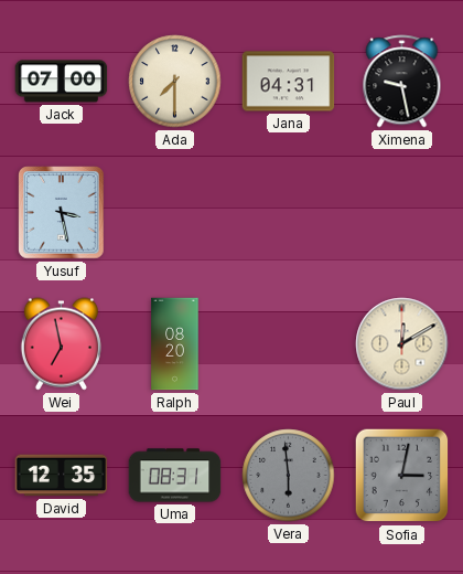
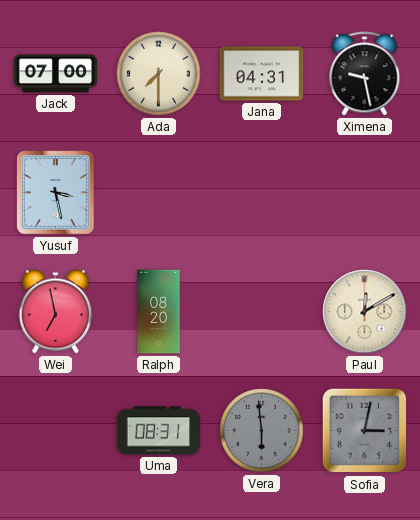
David: 12:35 -> none
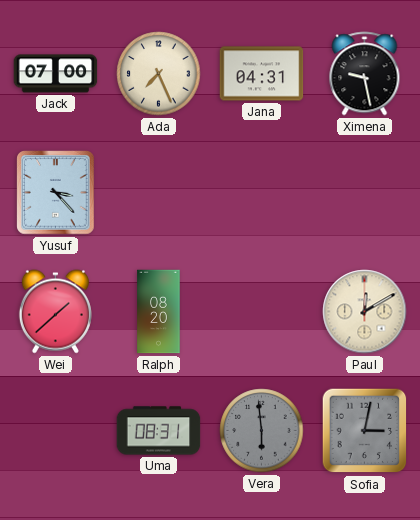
Ada: 7:30 -> 7:26
Yusuf: 3:28 -> 3:23
Wei: 6:58 -> 1:38
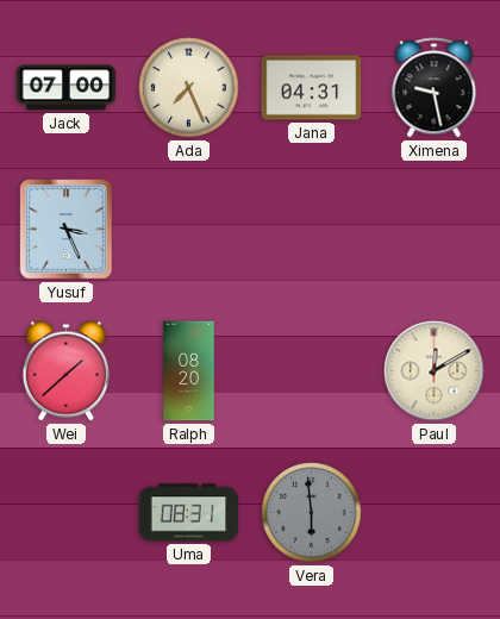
Yusuf: 3:23 -> 3:26
Sofia: 3:02 -> none
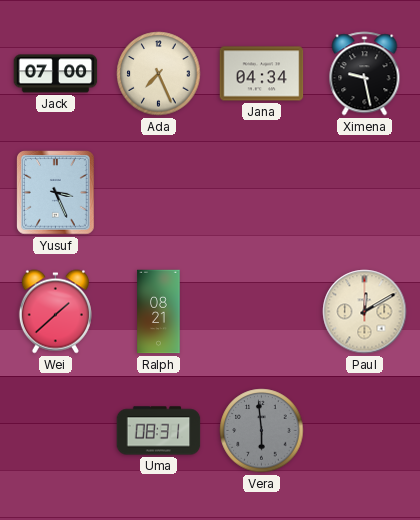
Jana: 04:31 -> 04:34
Ralph: 08:20 -> 08:21
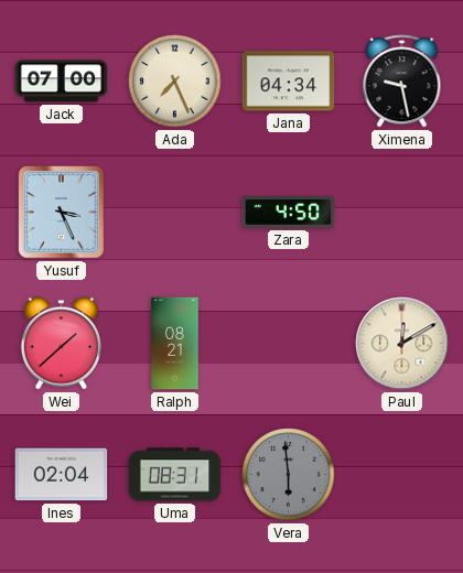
Zara: none -> 4:50
Ines: none -> 02:04
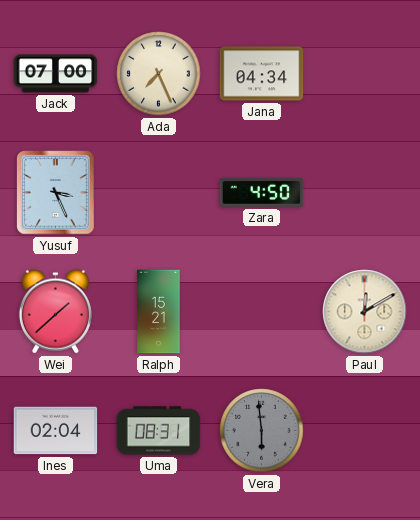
Ximena: 9:28 -> none
Ralph: 08:21 -> 15:21
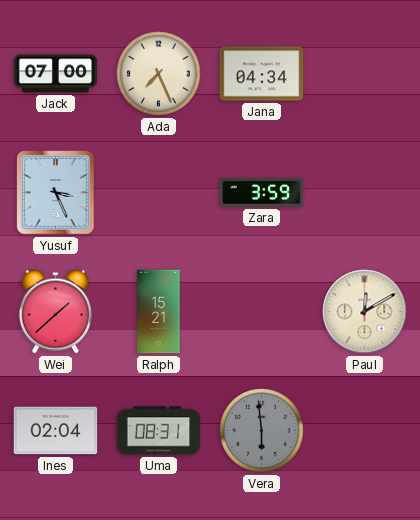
Zara: 4:50 -> 3:59
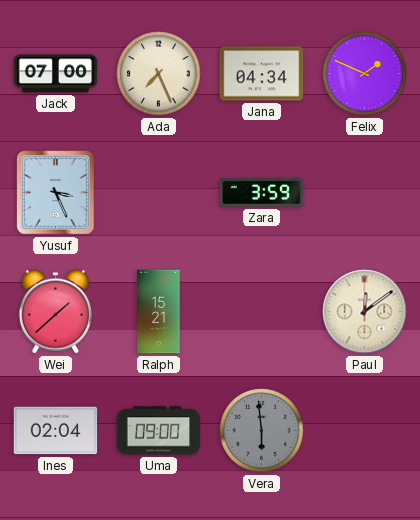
Felix: none -> 1:49
Paul: 12:10 -> 12:09
Uma: 08:31 -> 09:00
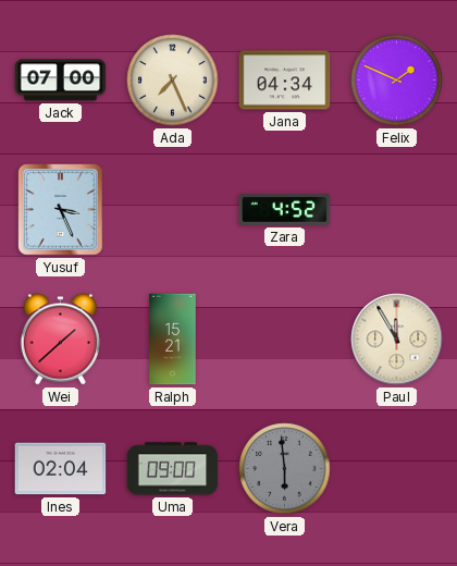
Zara: 3:59 -> 4:52
Paul: 12:09 -> 11:55
